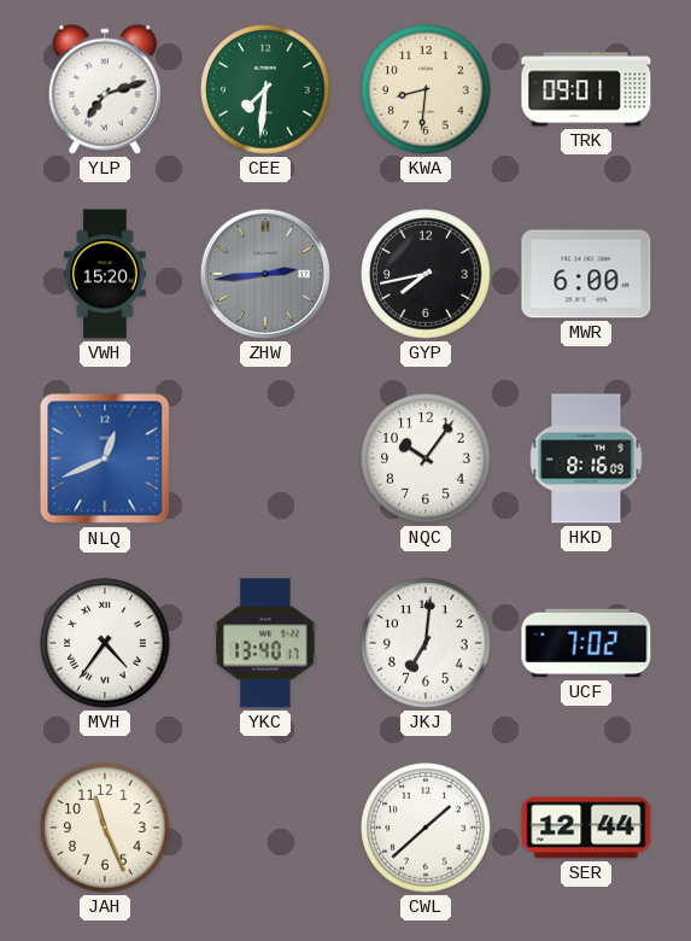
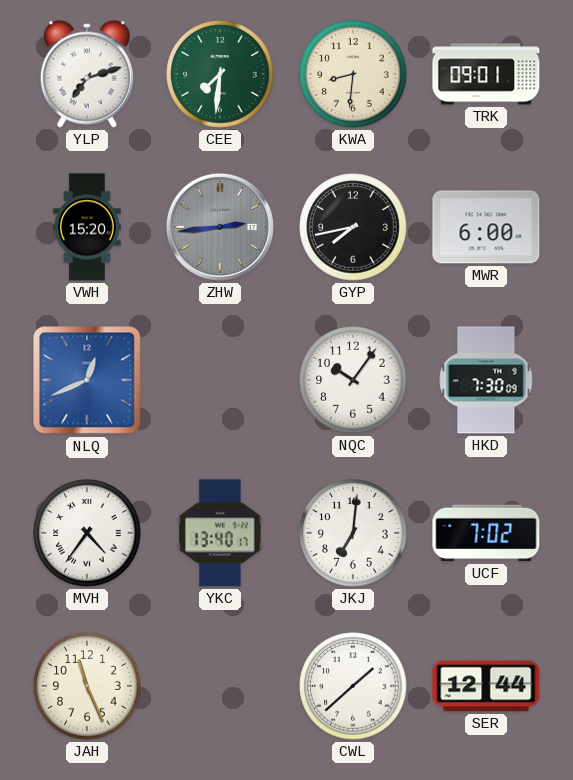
HKD: 8:16 -> 7:30
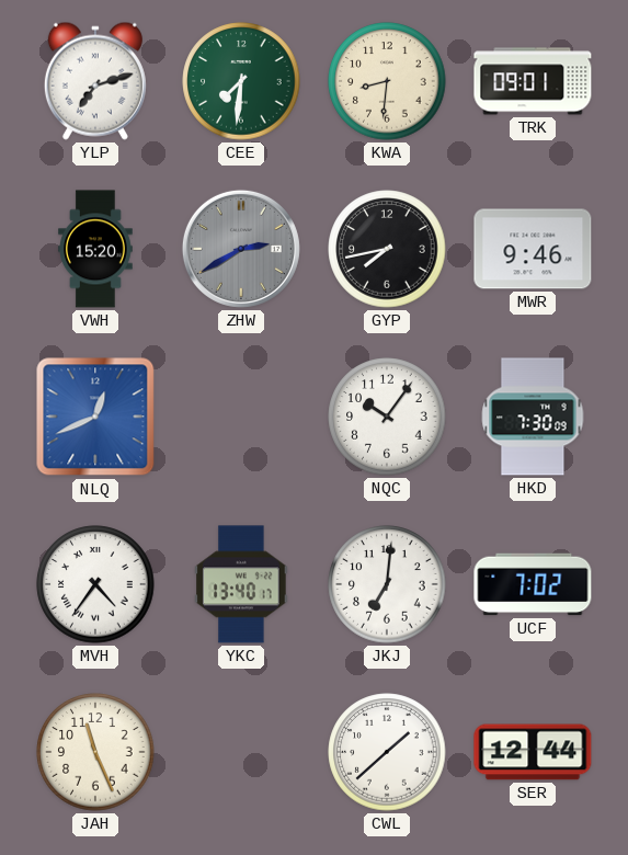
ZHW: 2:44 -> 2:40
MWR: 6:00 -> 9:46
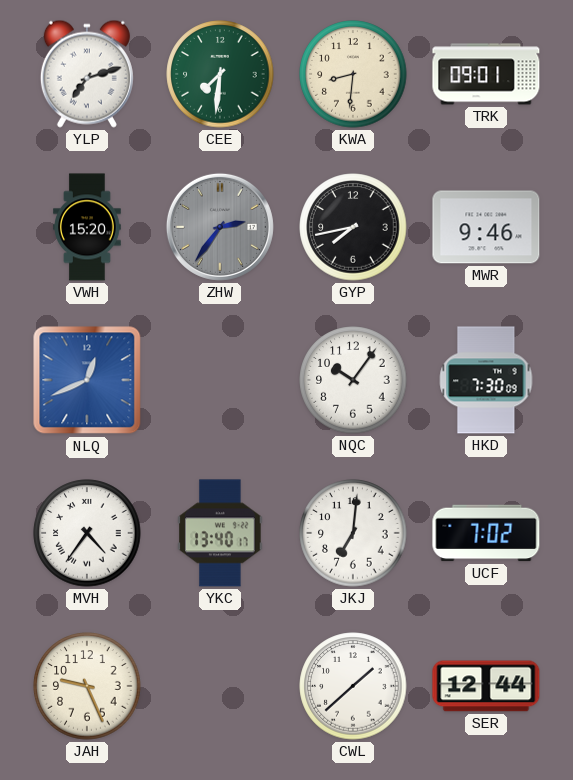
ZHW: 2:40 -> 2:36
JAH: 11:26 -> 9:26
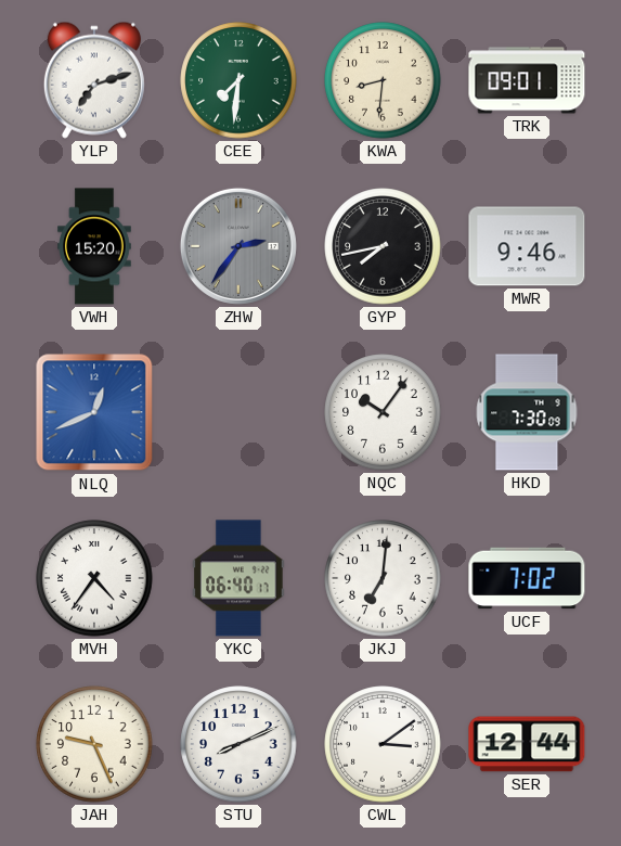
YKC: 13:40 -> 06:40
STU: none -> 8:11
CWL: 1:38 -> 3:09
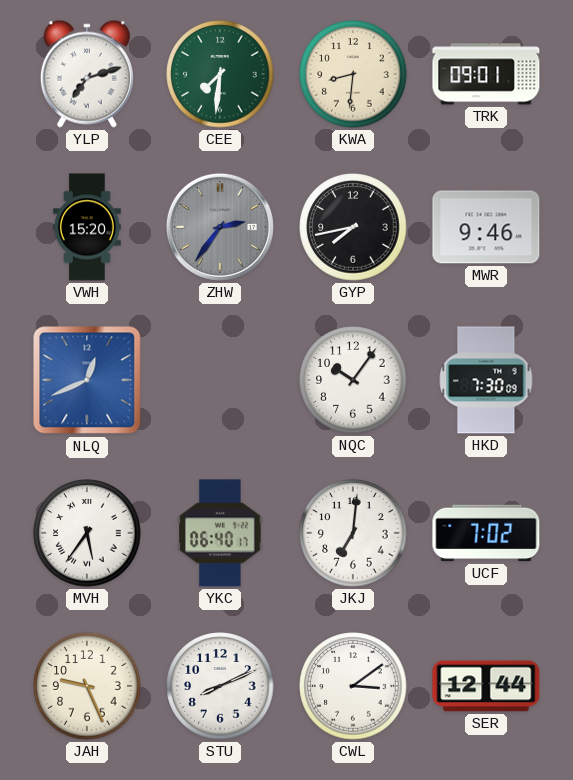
MVH: 4:36 -> 5:36
